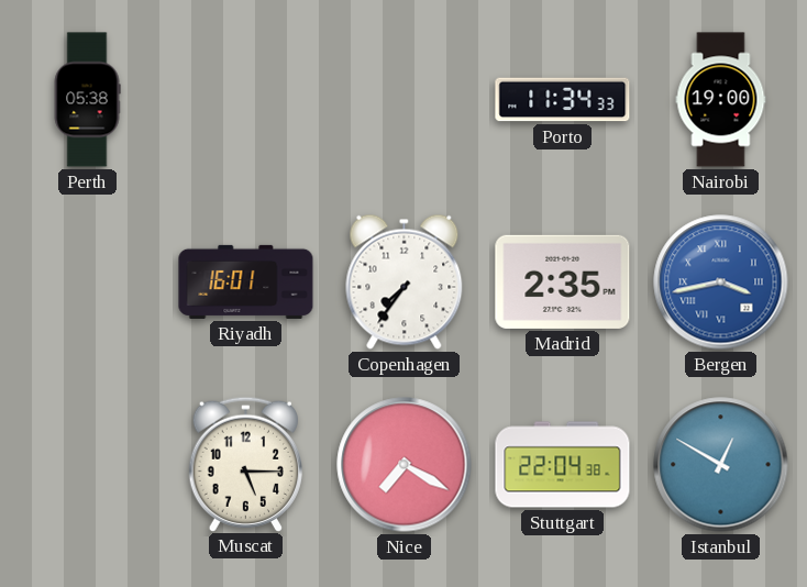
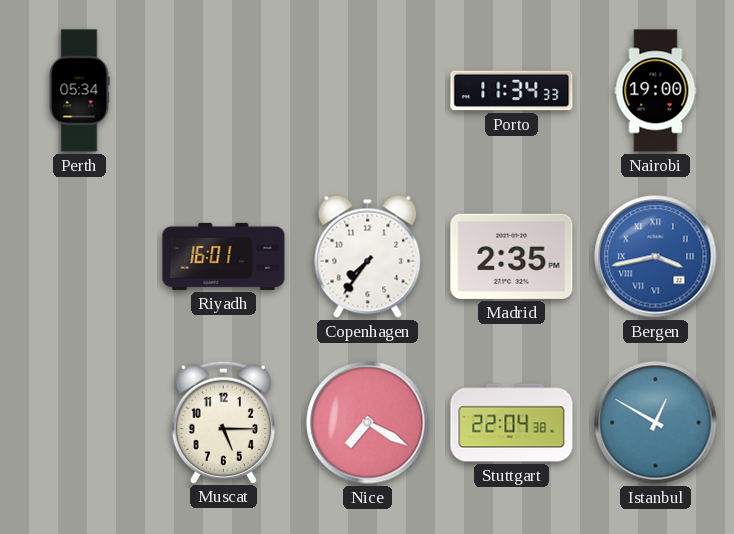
Perth: 05:38 -> 05:34
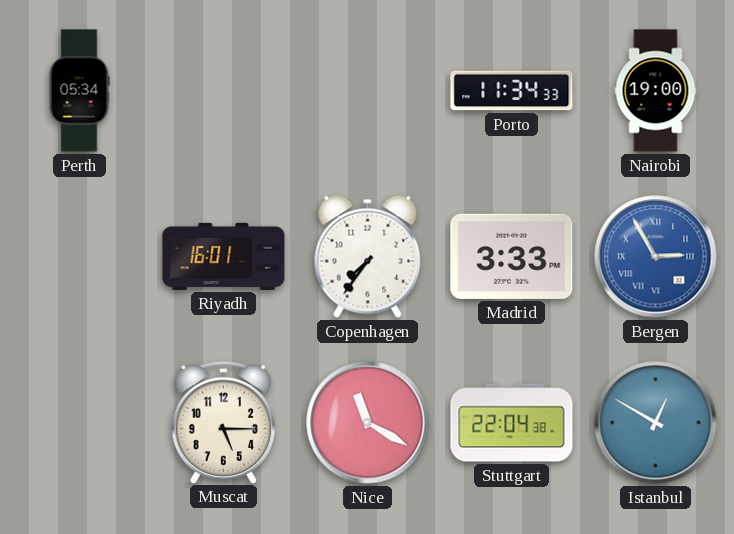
Madrid: 2:35 -> 3:33
Bergen: 3:43 -> 2:55
Nice: 7:20 -> 11:20
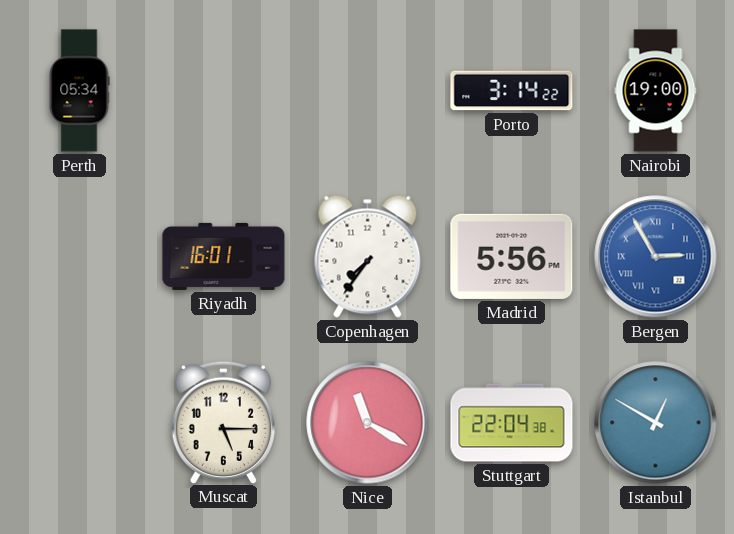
Porto: 11:34 -> 3:14
Madrid: 3:33 -> 5:56
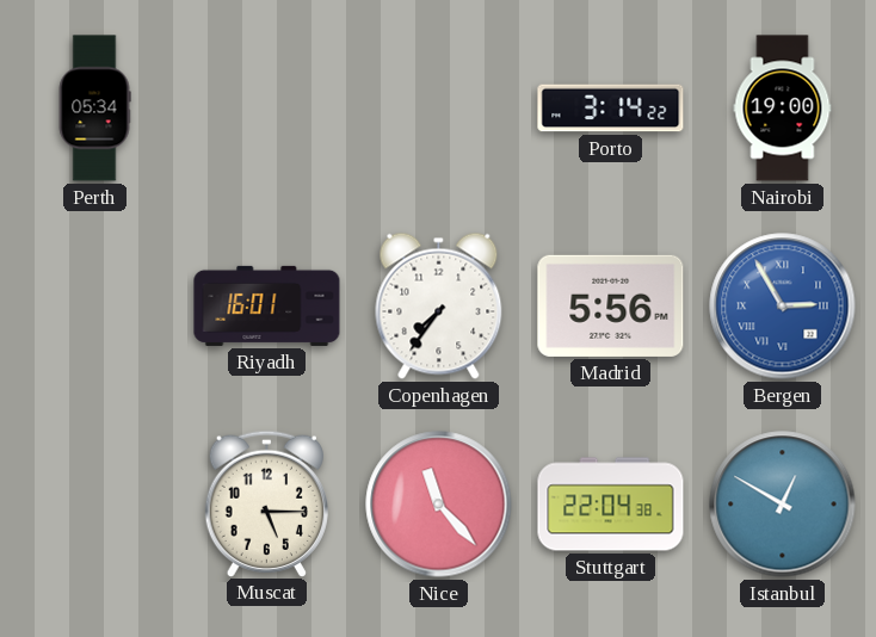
Nice: 11:20 -> 11:23
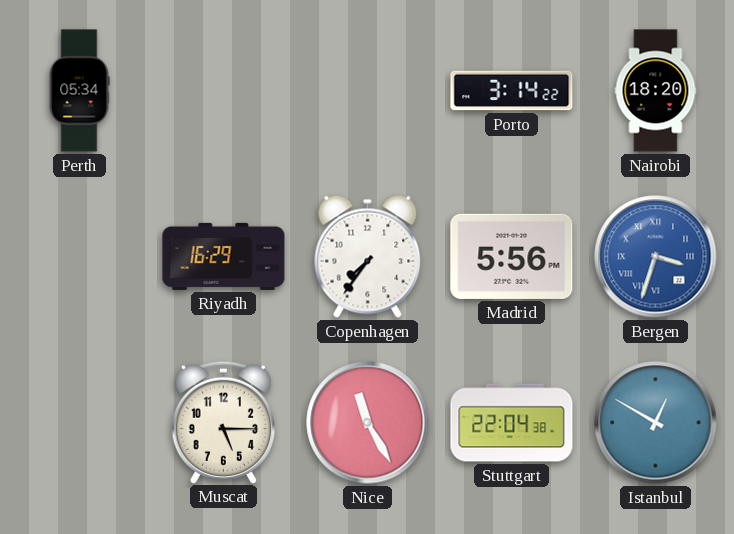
Nairobi: 19:00 -> 18:20
Riyadh: 16:01 -> 16:29
Bergen: 2:55 -> 3:33
Nice: 11:23 -> 11:25
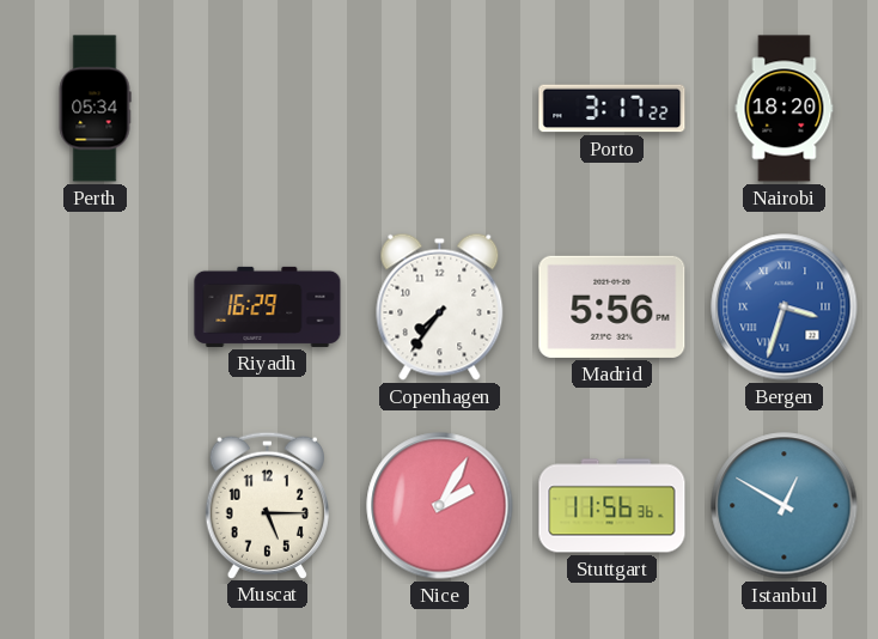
Porto: 3:14 -> 3:17
Nice: 11:25 -> 2:05
Stuttgart: 22:04 -> 11:56
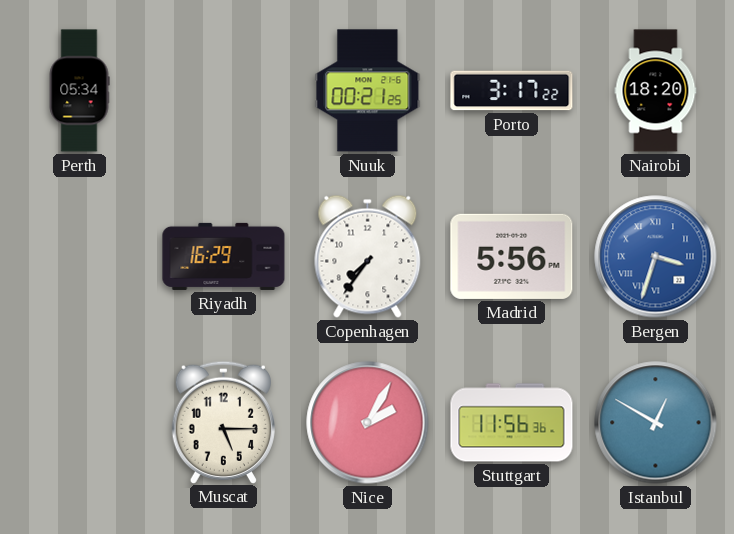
Nuuk: none -> 00:21
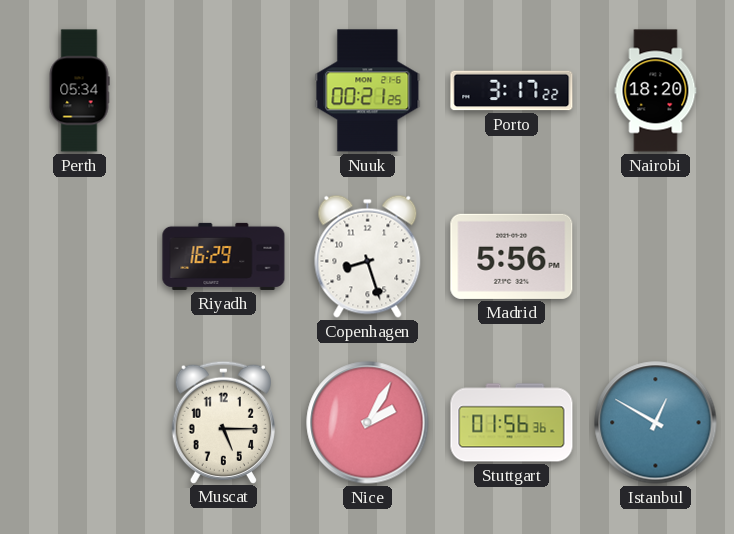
Copenhagen: 7:36 -> 8:27
Bergen: 3:33 -> none
Stuttgart: 11:56 -> 01:56
